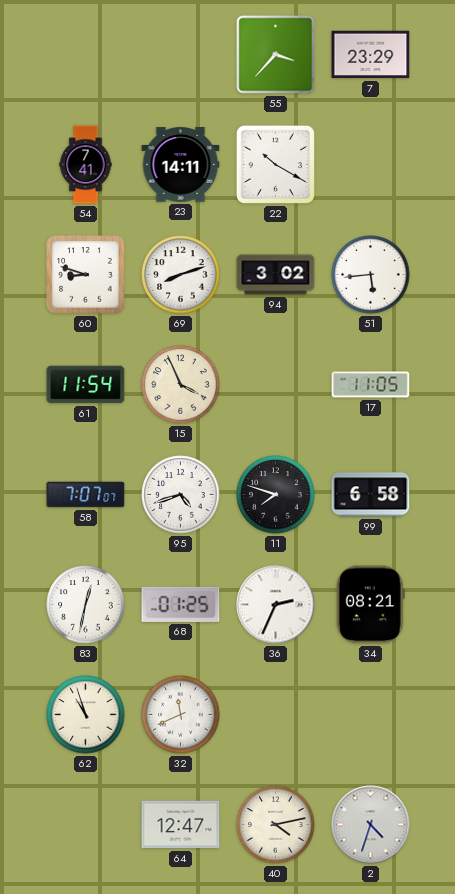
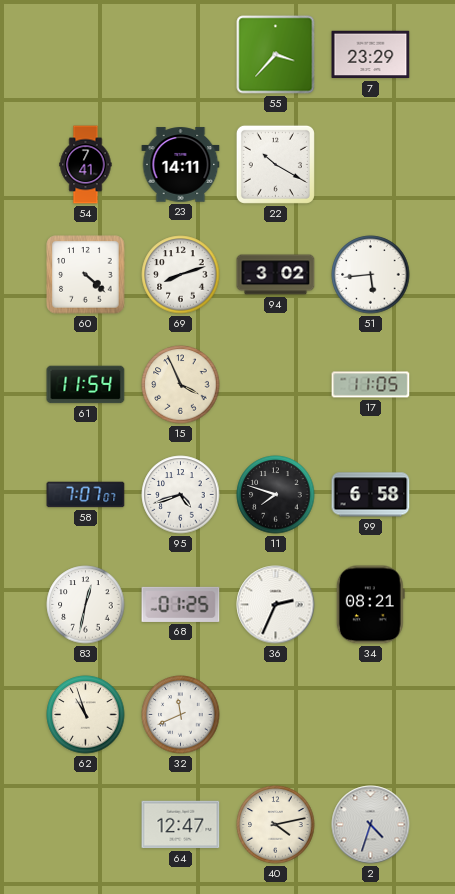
60: 8:48 -> 4:22
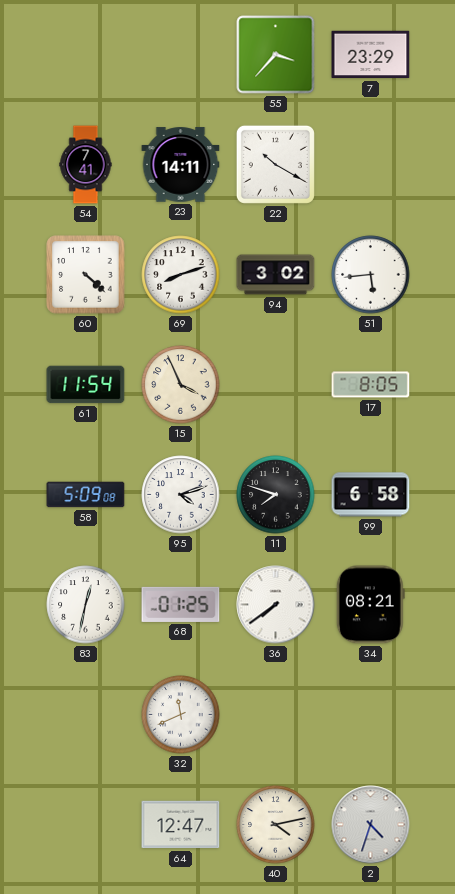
17: 11:05 -> 8:05
58: 7:07 -> 5:09
95: 4:42 -> 4:12
36: 2:34 -> 7:39
62: 10:57 -> none
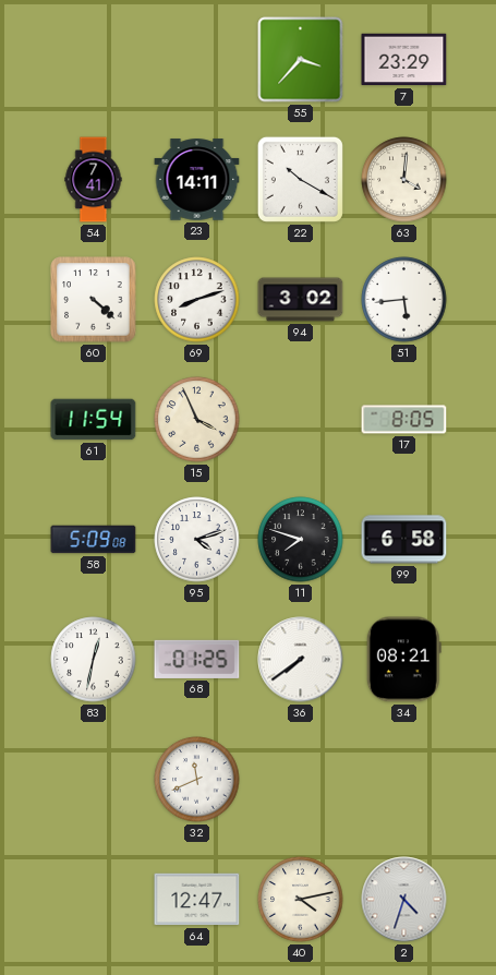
63: none -> 4:01
